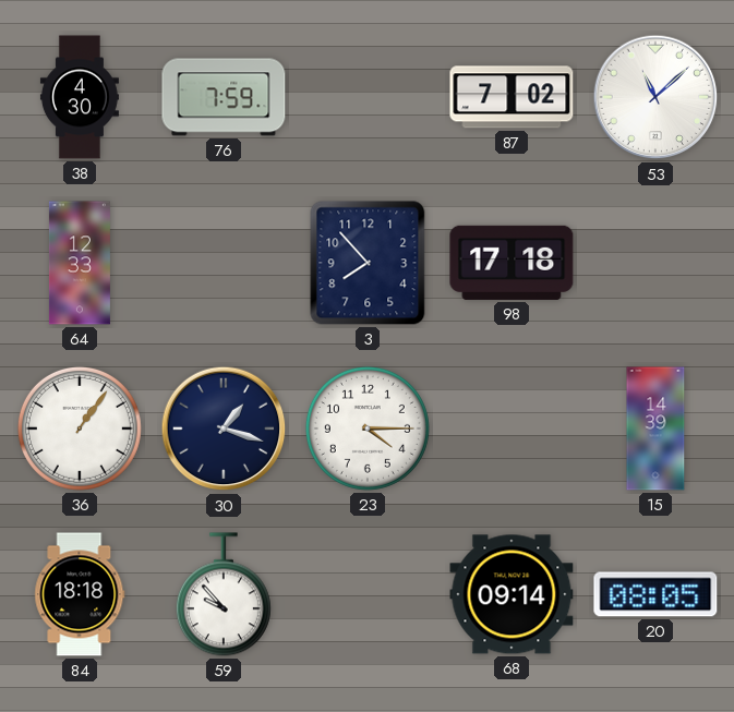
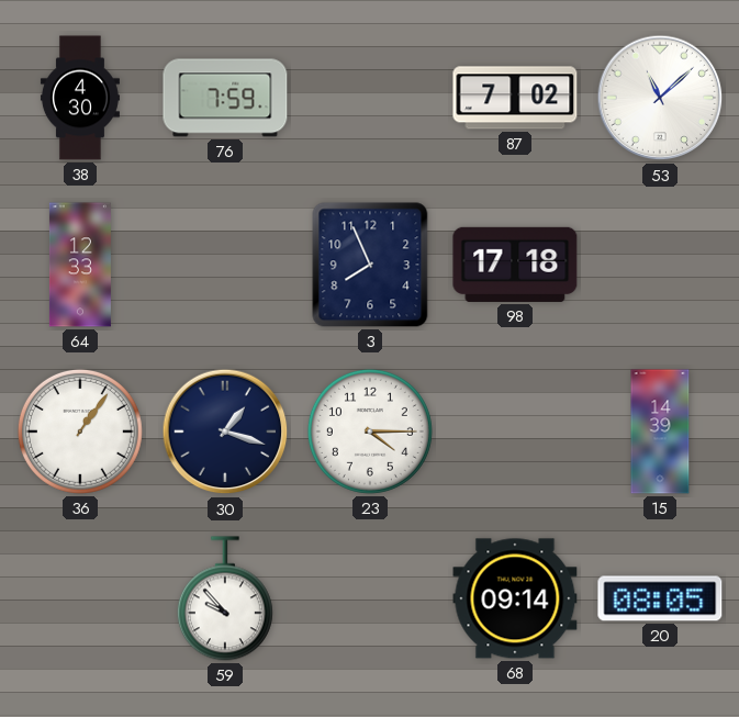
3: 7:53 -> 7:56
84: 18:18 -> none
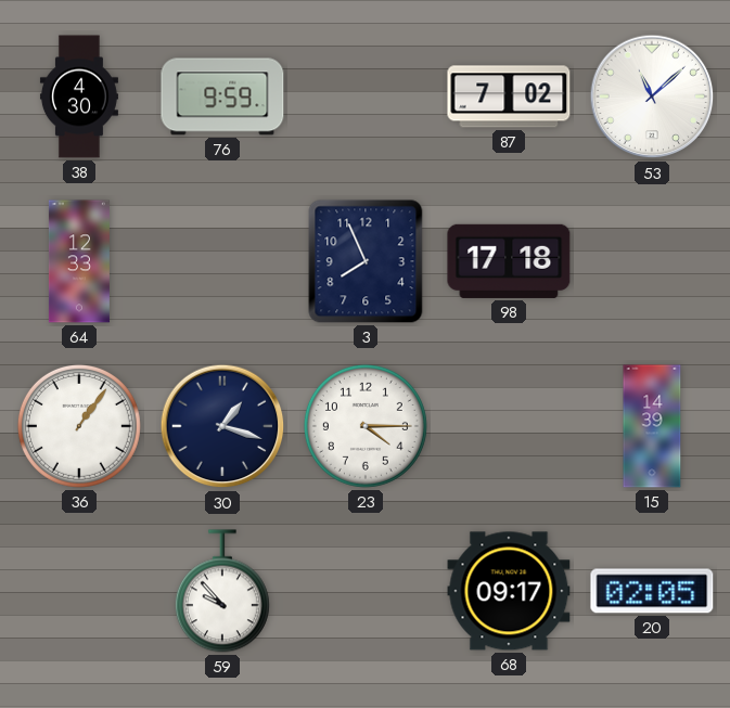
76: 7:59 -> 9:59
68: 09:14 -> 09:17
20: 08:05 -> 02:05
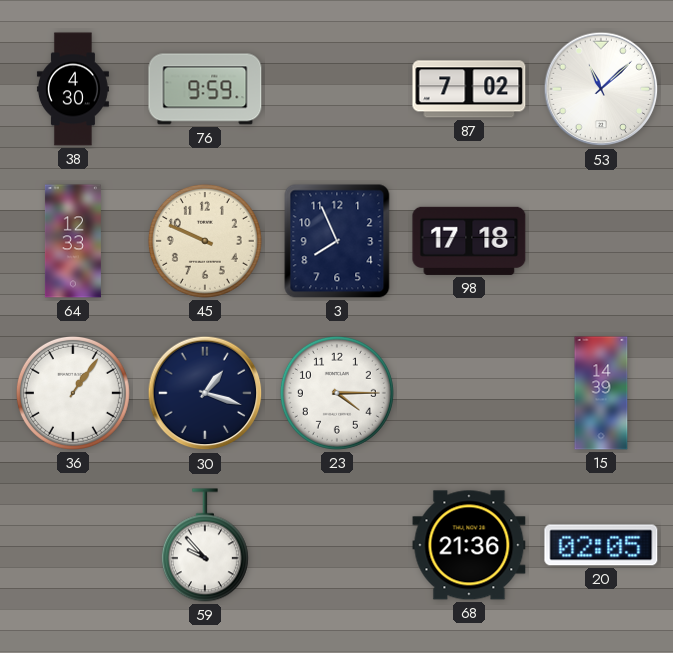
45: none -> 9:49
68: 09:17 -> 21:36
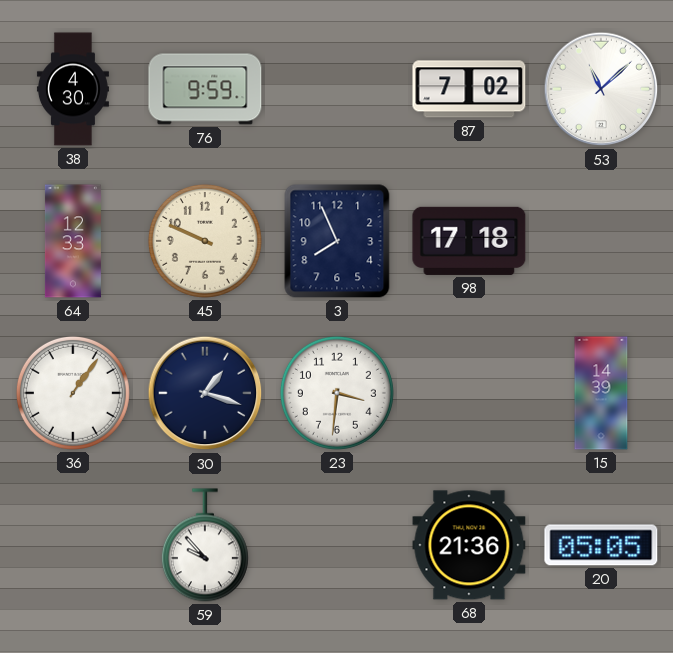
23: 4:15 -> 3:31
20: 02:05 -> 05:05
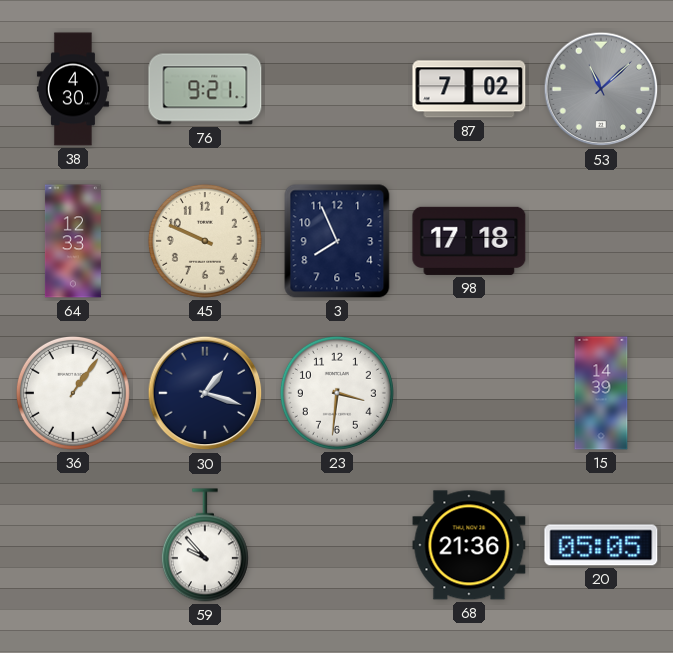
76: 9:59 -> 9:21
53 dial: white -> grey
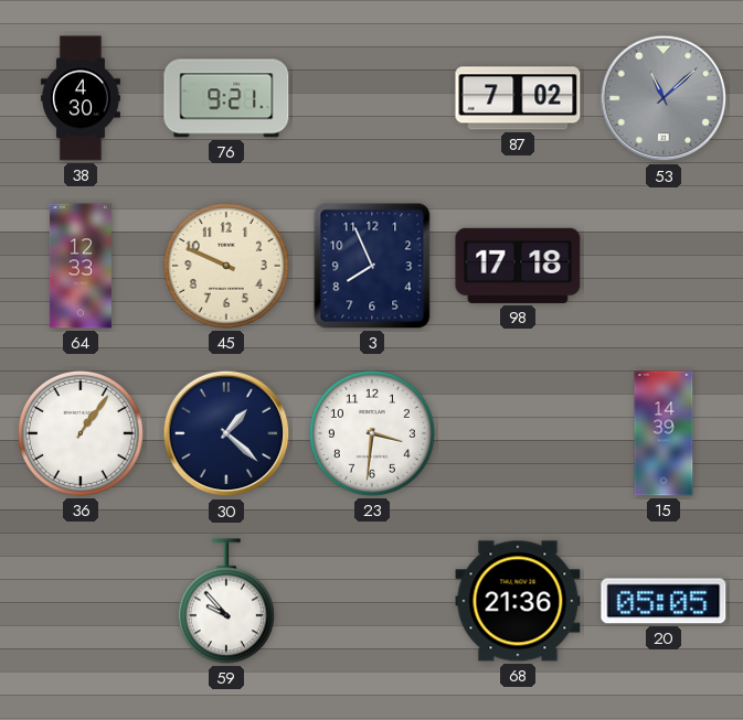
30: 1:18 -> 1:22
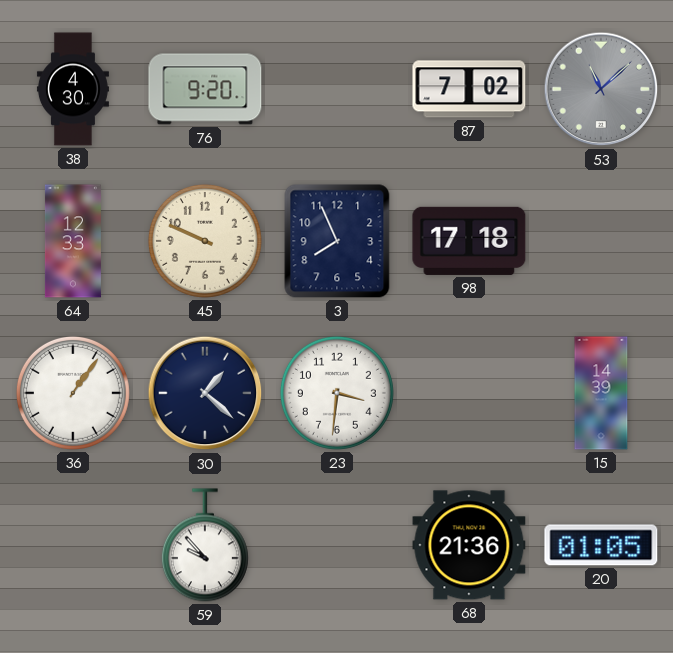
76: 9:21 -> 9:20
20: 05:05 -> 01:05
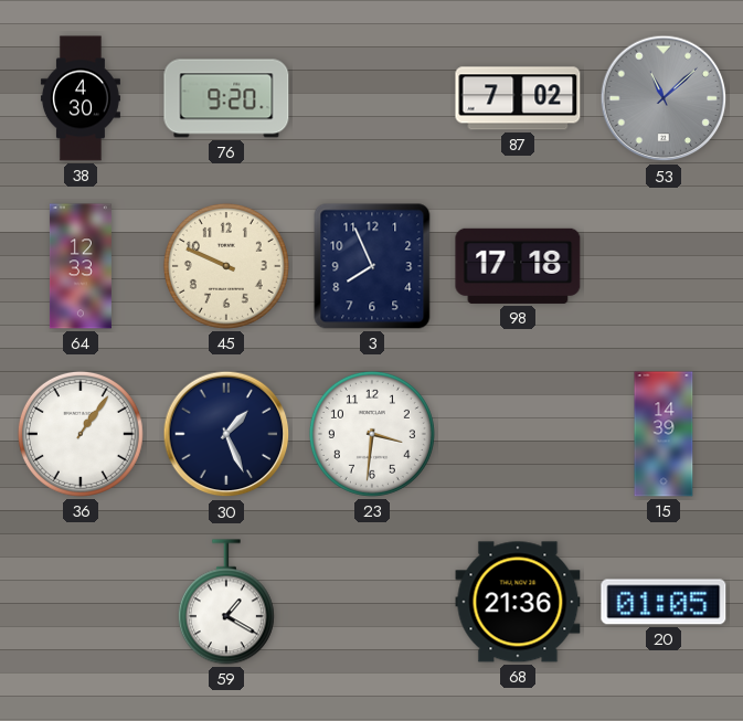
30: 1:22 -> 1:26
59: 9:53 -> 1:20
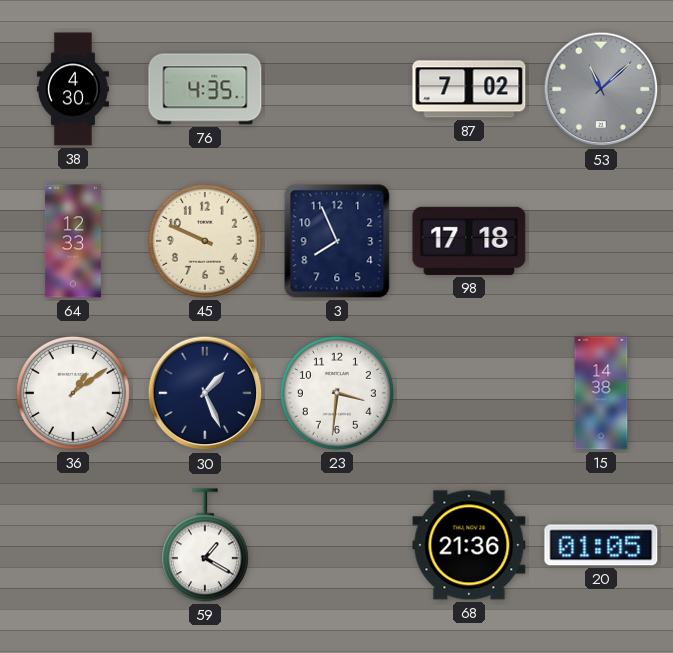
76: 9:20 -> 4:35
36: 1:06 -> 1:09
15: 14:39 -> 14:38
